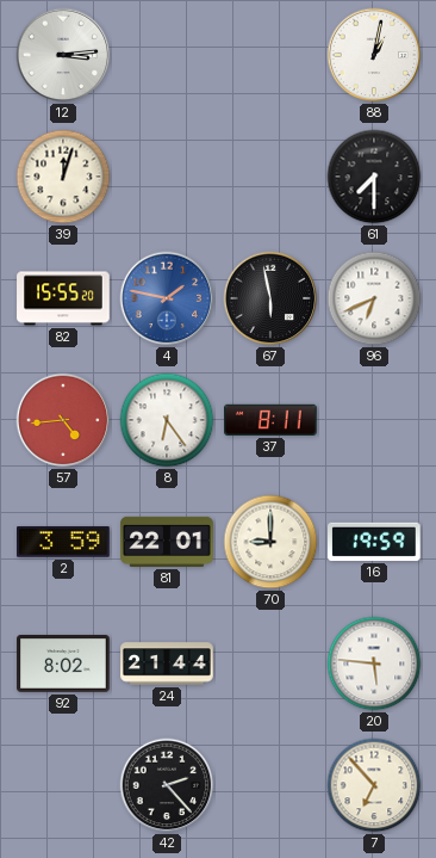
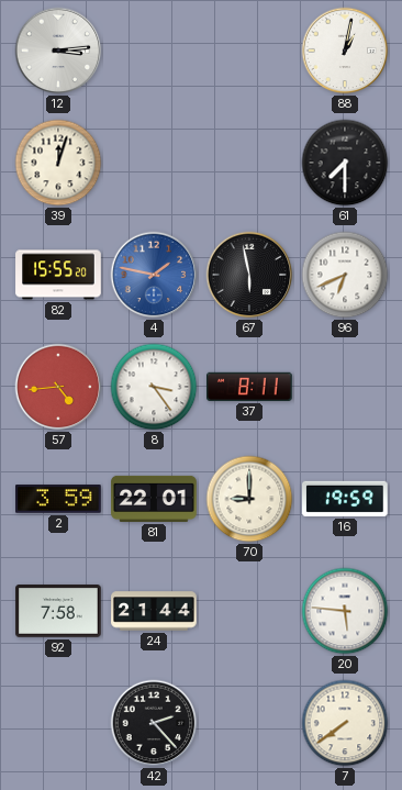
8: 6:24 -> 3:24
92: 8:02 -> 7:58
7: 6:53 -> 7:39
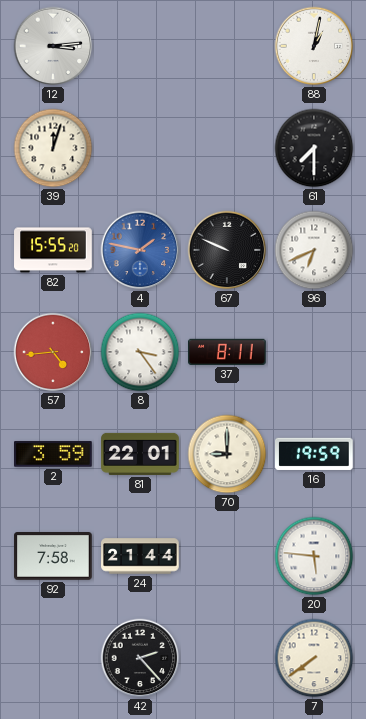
67: 5:58 -> 9:49
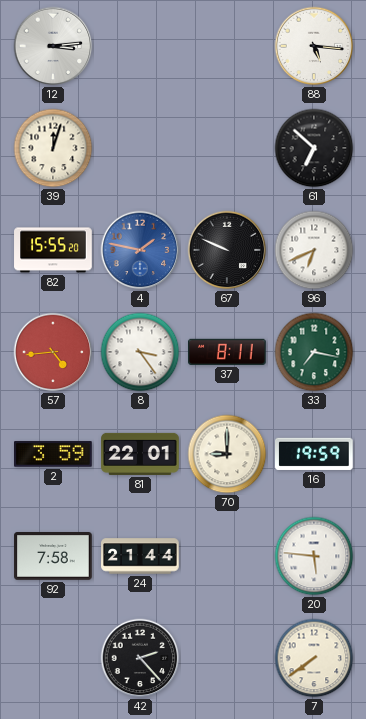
88: 1:02 -> 5:16
61: 7:30 -> 6:52
33: none -> 7:17
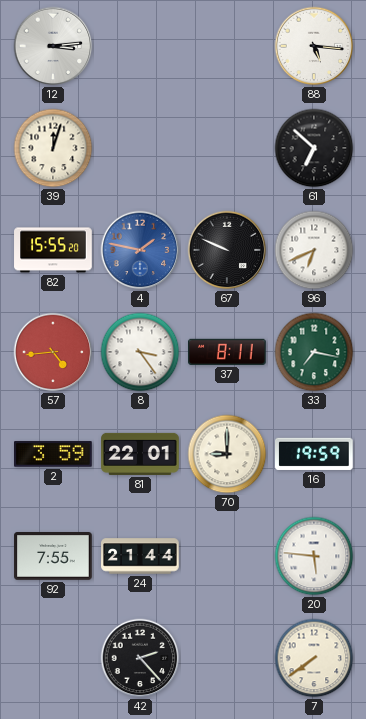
92: 7:58 -> 7:55
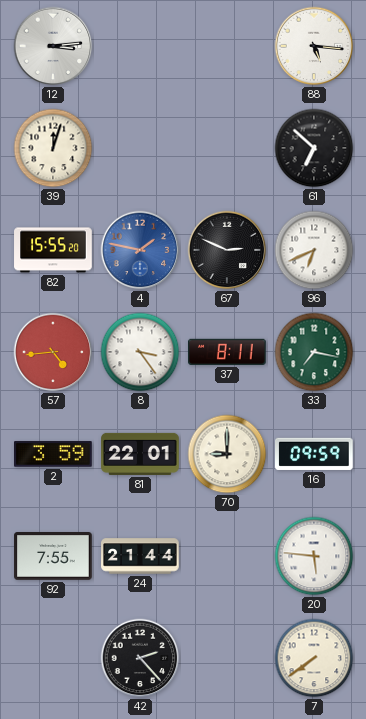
67: 9:49 -> 2:49
16: 19:59 -> 09:59
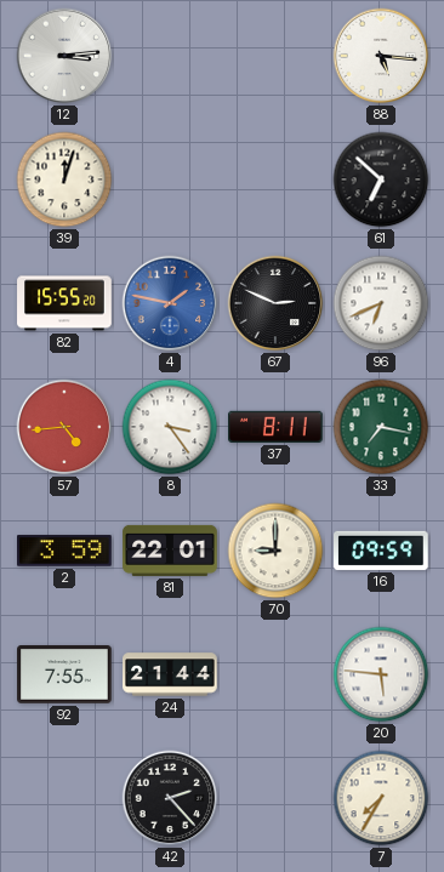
7: 7:39 -> 7:35
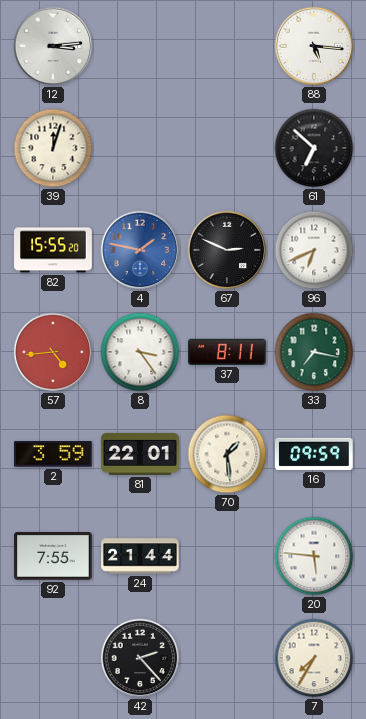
70: 9:00 -> 1:29
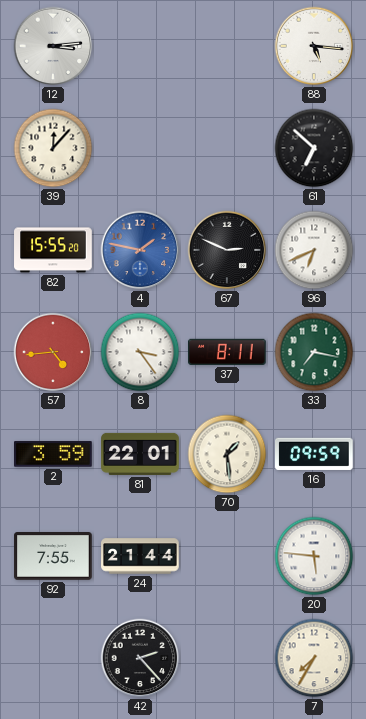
39: 12:03 -> 12:07
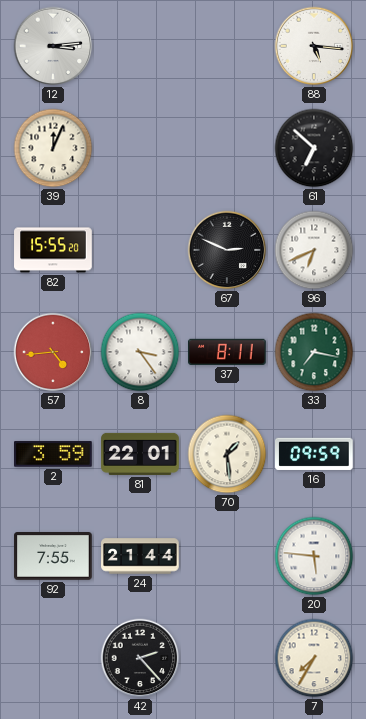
39: 12:07 -> 12:04
4: 1:47 -> none
